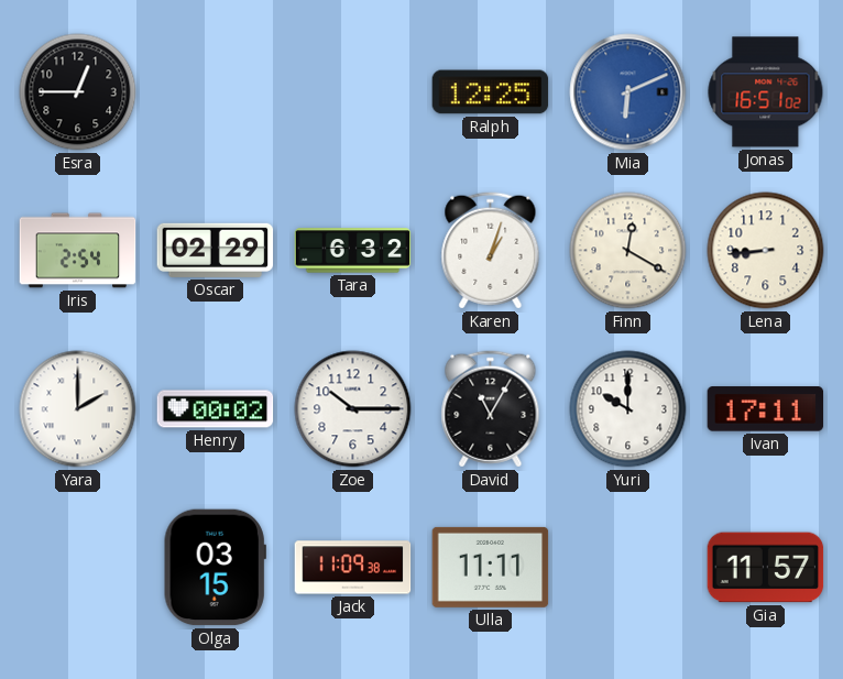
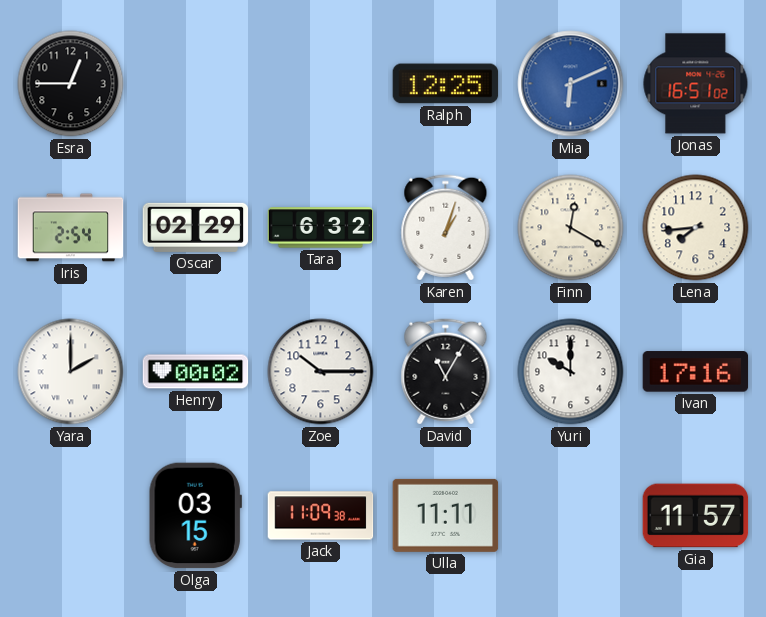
Lena: 8:44 -> 7:44
Ivan: 17:11 -> 17:16
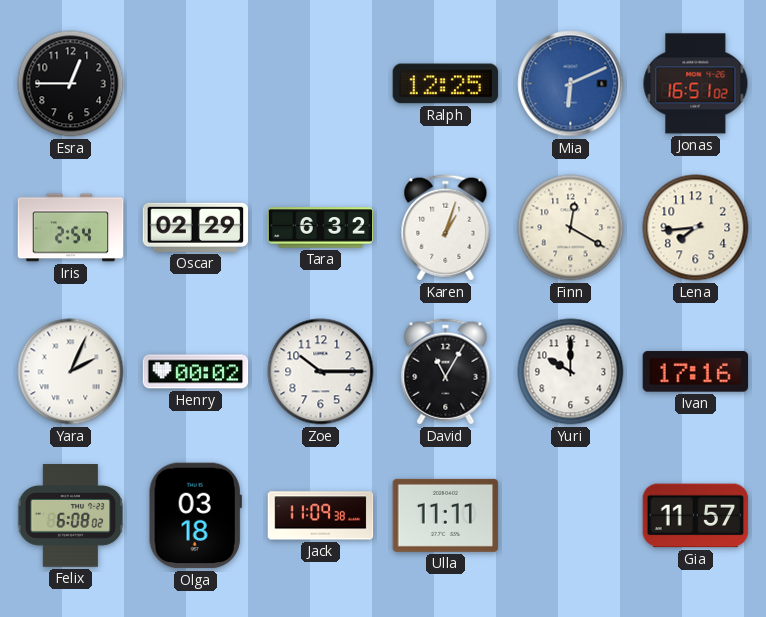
Yara: 2:00 -> 2:04
Felix: none -> 6:08
Olga: 03:15 -> 03:18
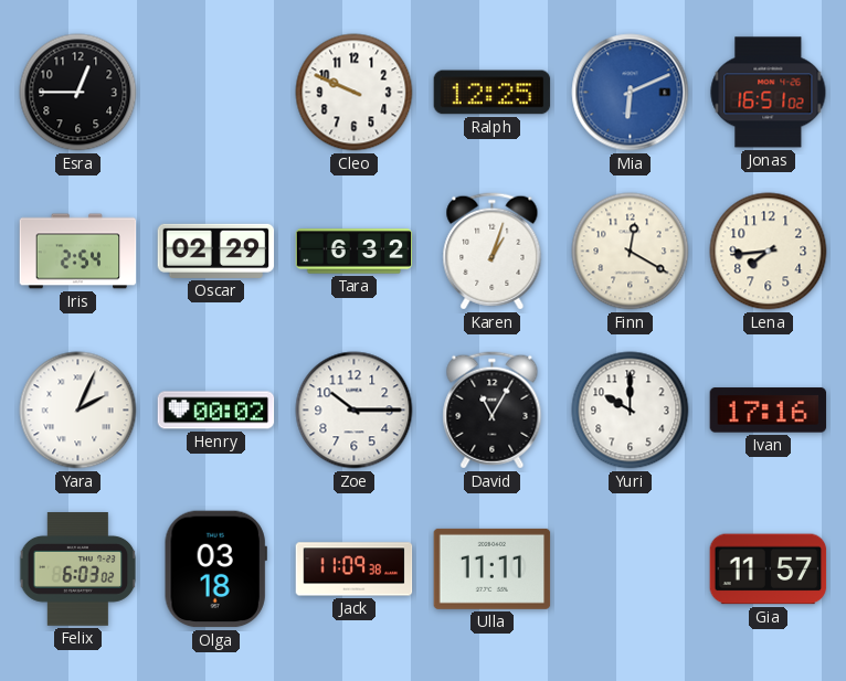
Cleo: none -> 9:49
Felix: 6:08 -> 6:03
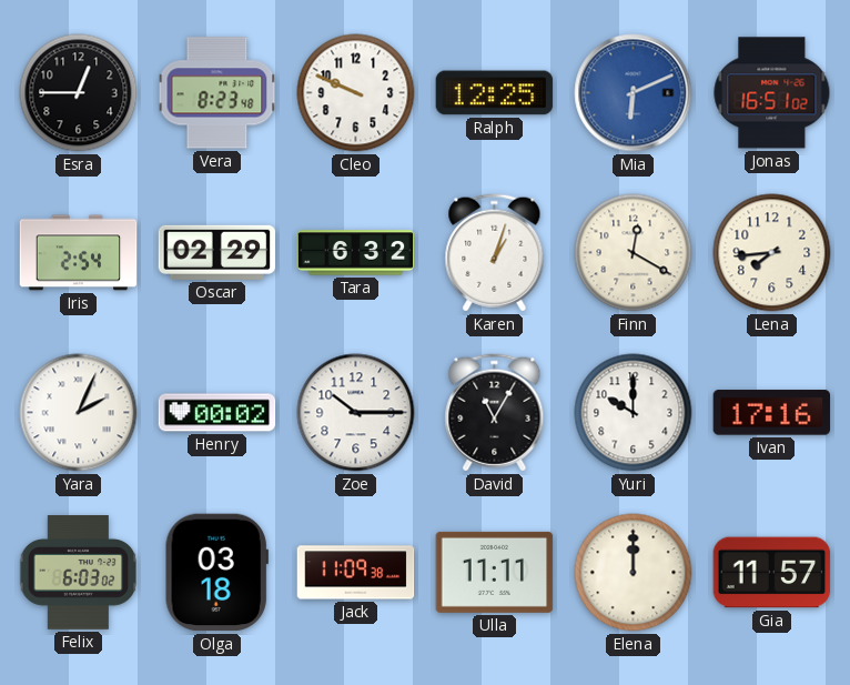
Vera: none -> 8:23
Elena: none -> 12:00
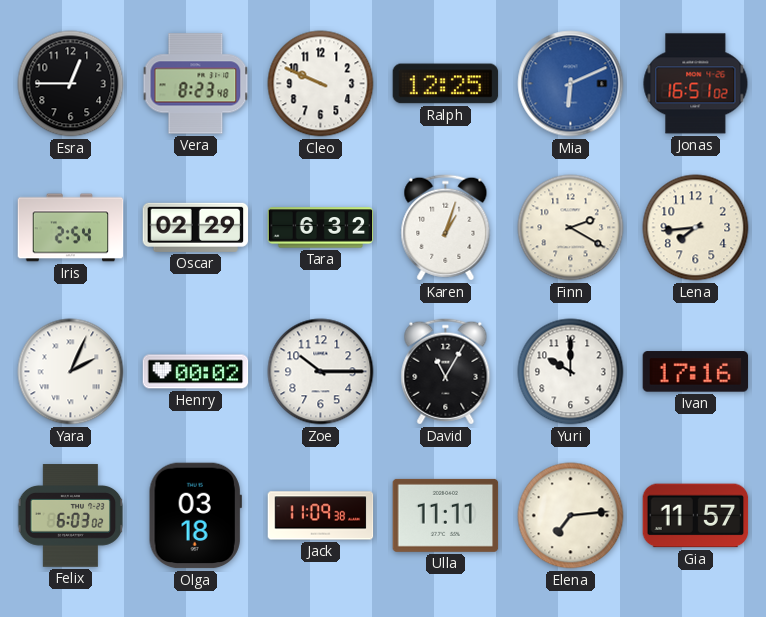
Finn: 12:20 -> 2:20
Elena: 12:00 -> 7:14
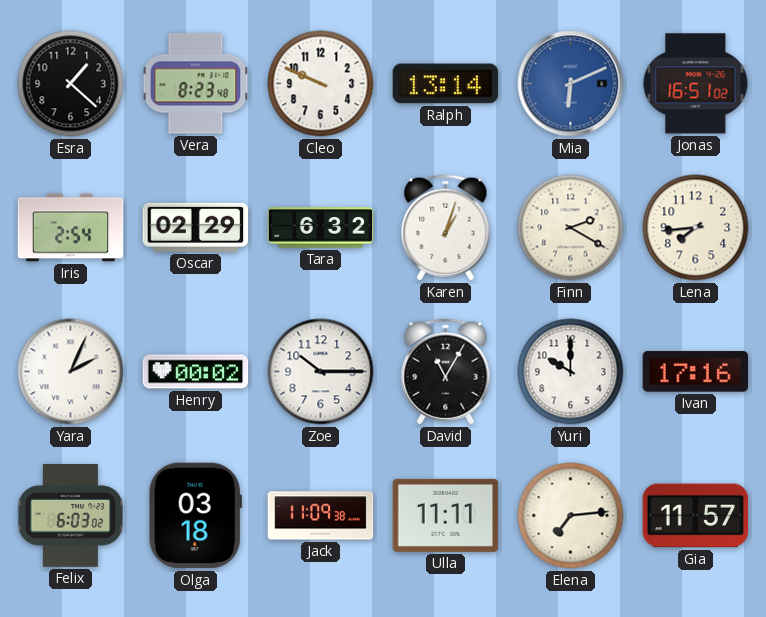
Esra: 12:45 -> 1:22
Ralph: 12:25 -> 13:14
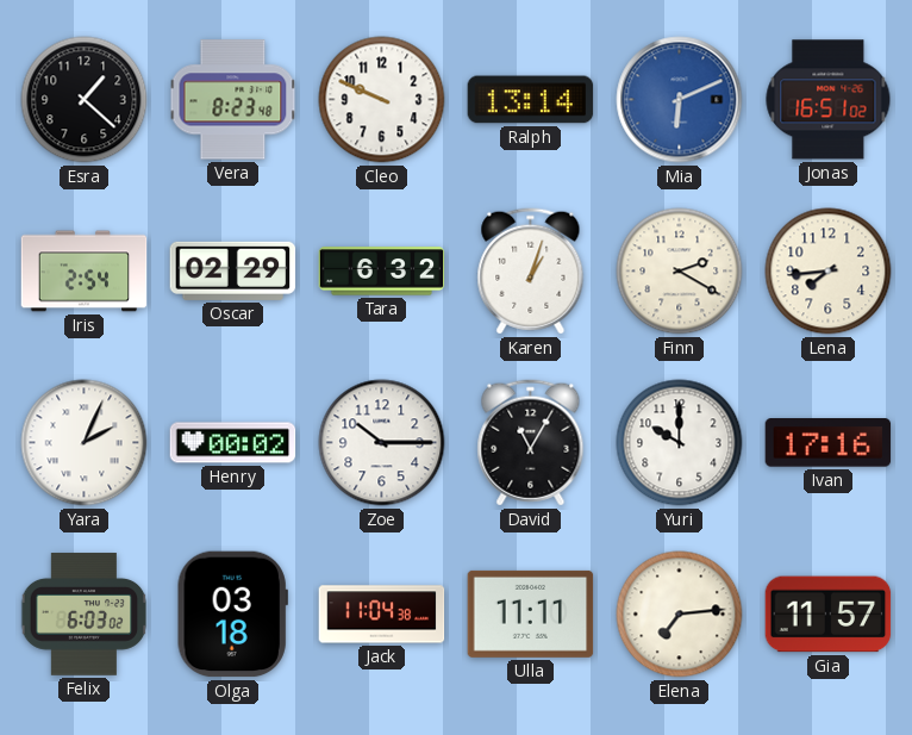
Jack: 11:09 -> 11:04
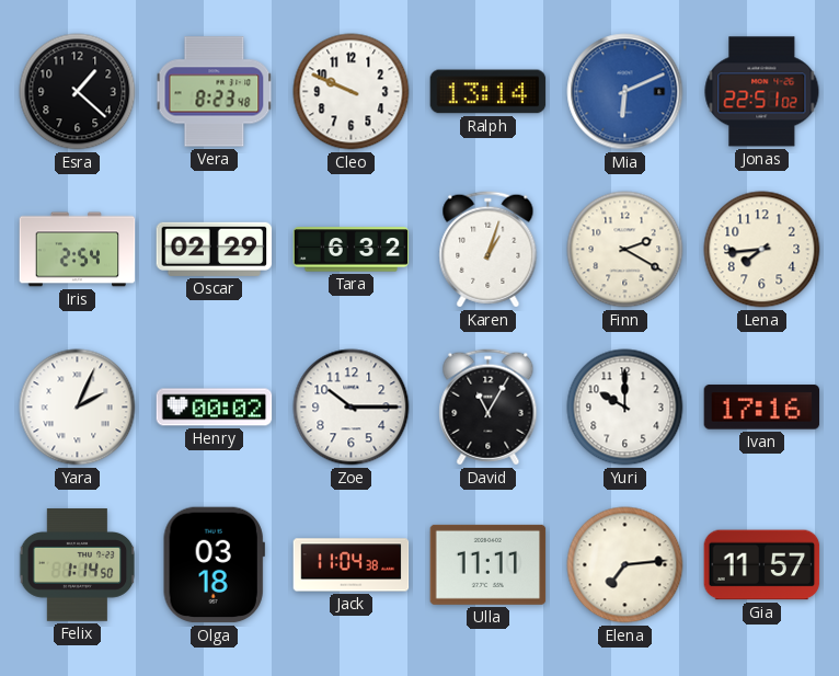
Jonas: 16:51 -> 22:51
Felix: 6:03 -> 1:14
